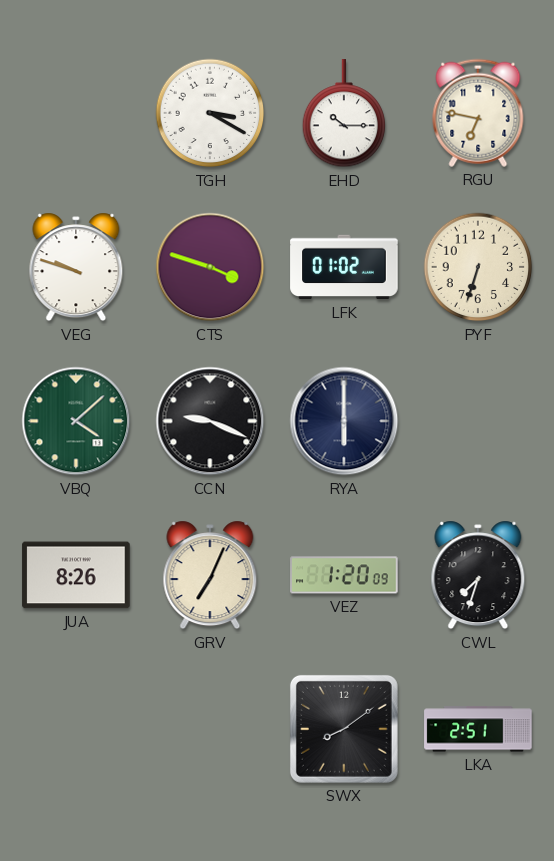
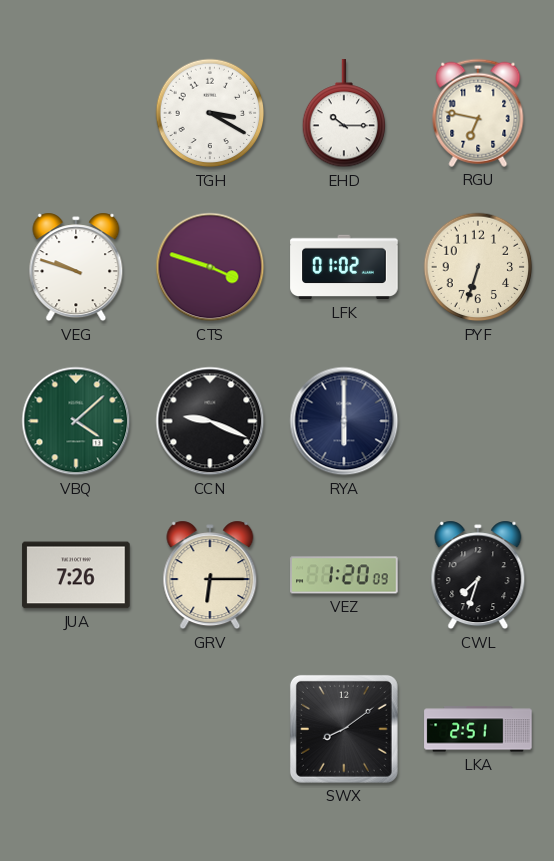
JUA: 8:26 -> 7:26
GRV: 7:04 -> 6:15
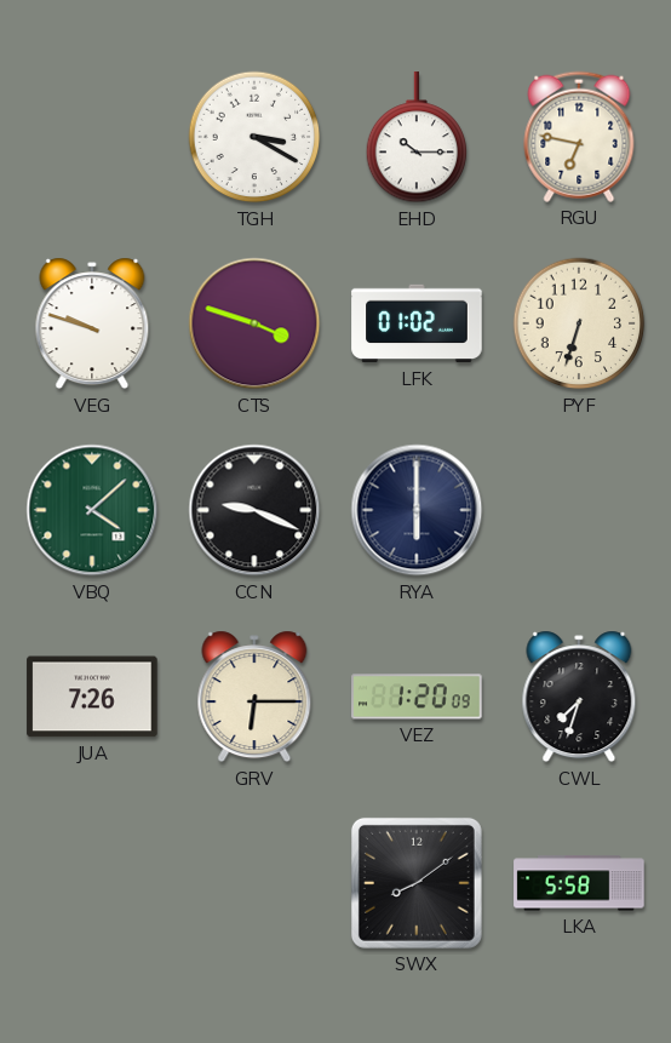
LKA: 2:51 -> 5:58
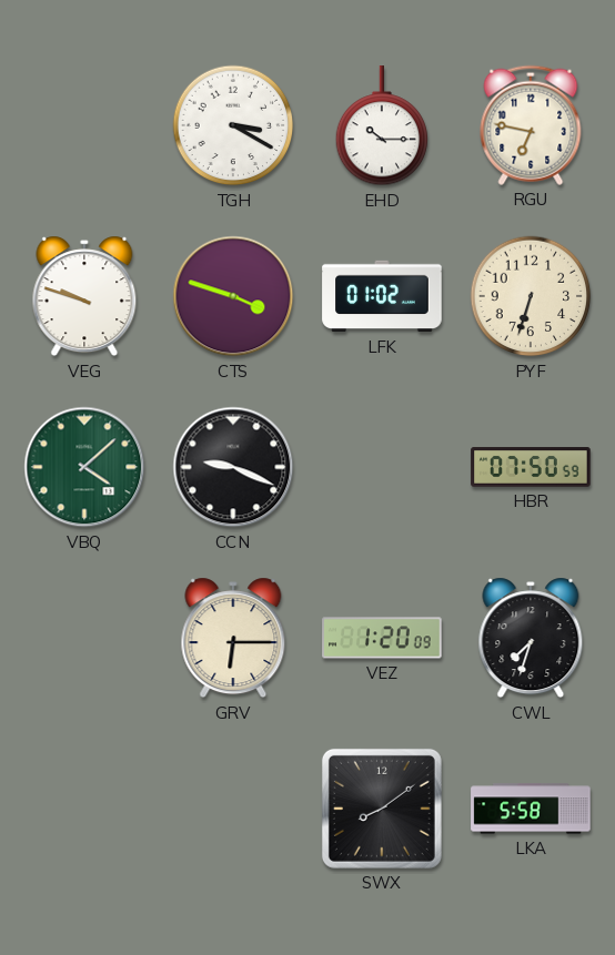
RYA: 6:00 -> none
HBR: none -> 07:50
JUA: 7:26 -> none
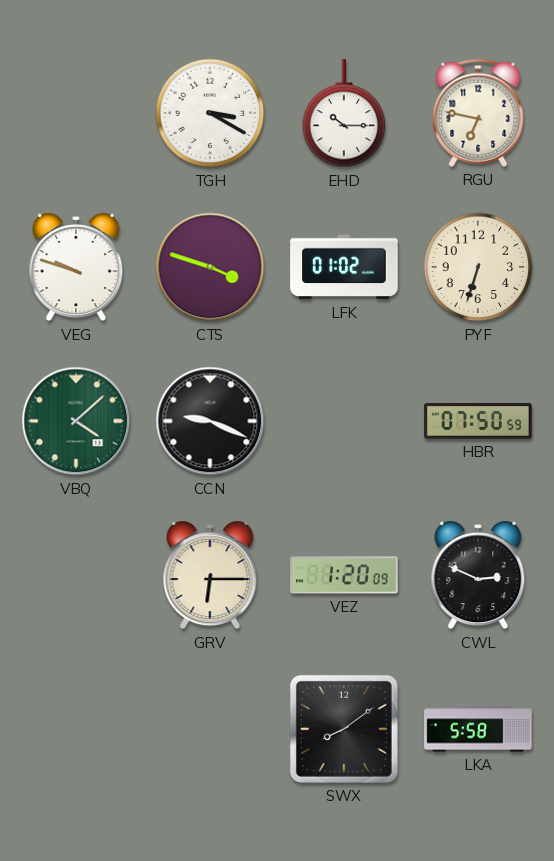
CWL: 7:33 -> 2:49
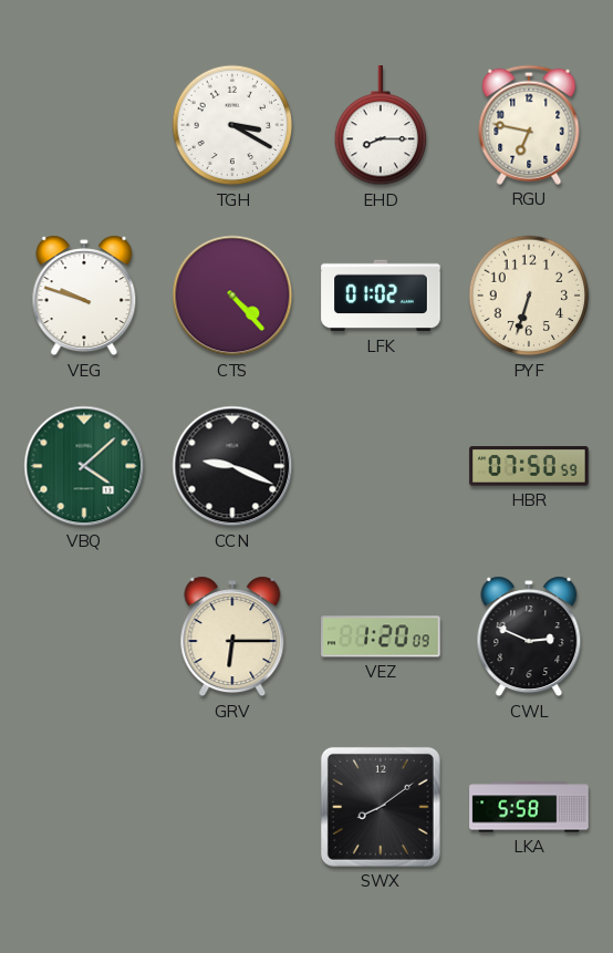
EHD: 10:15 -> 8:15
CTS: 3:48 -> 4:23
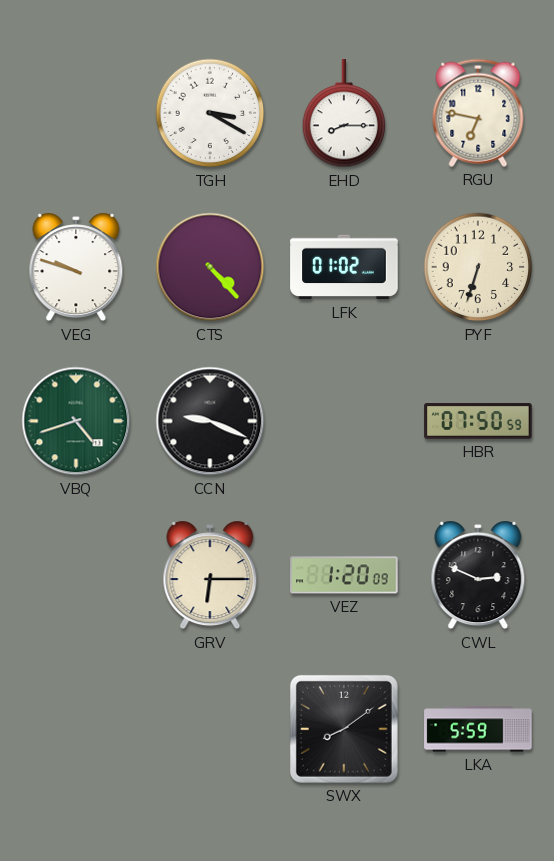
VBQ: 4:08 -> 4:42
LKA: 5:58 -> 5:59
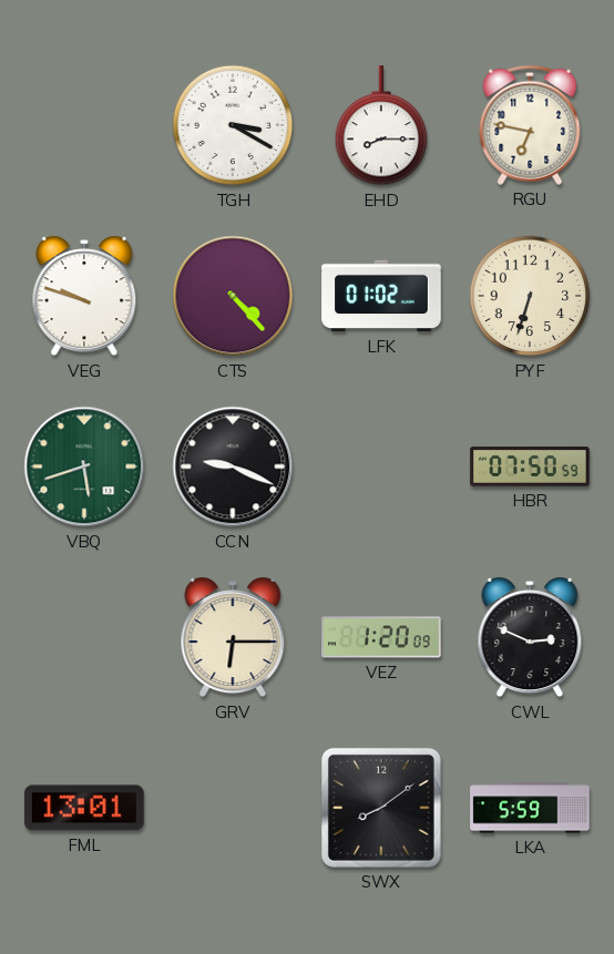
VBQ: 4:42 -> 5:42
FML: none -> 13:01
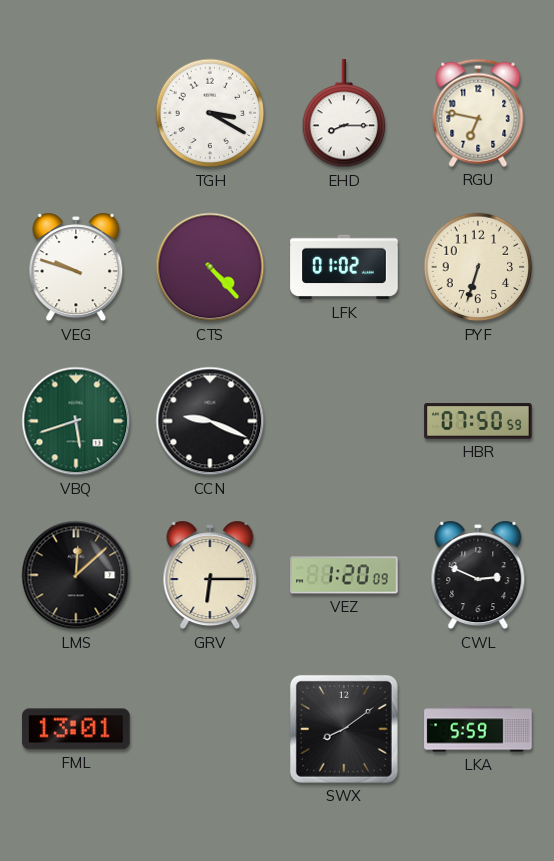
LMS: none -> 12:08
